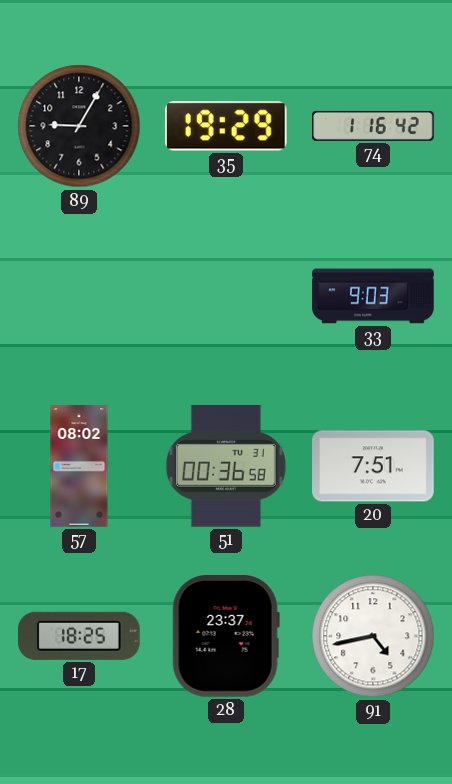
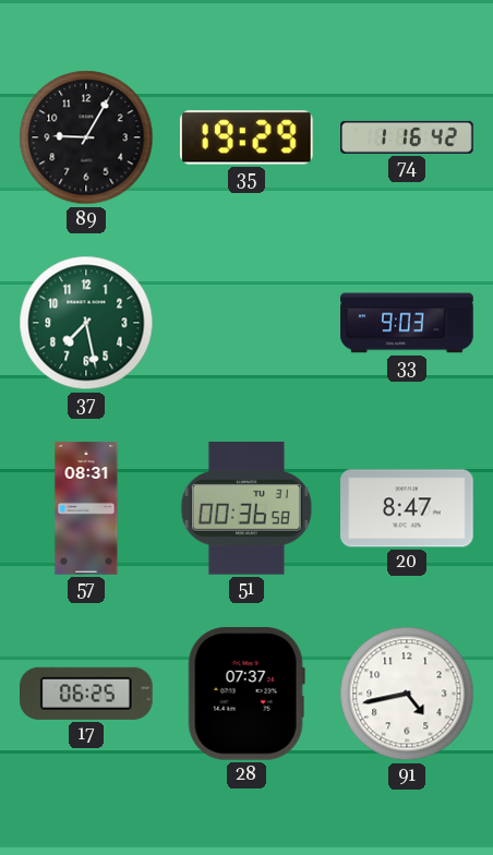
37: none -> 7:28
57: 08:02 -> 08:31
20: 7:51 -> 8:47
17: 18:25 -> 06:25
28: 23:37 -> 07:37
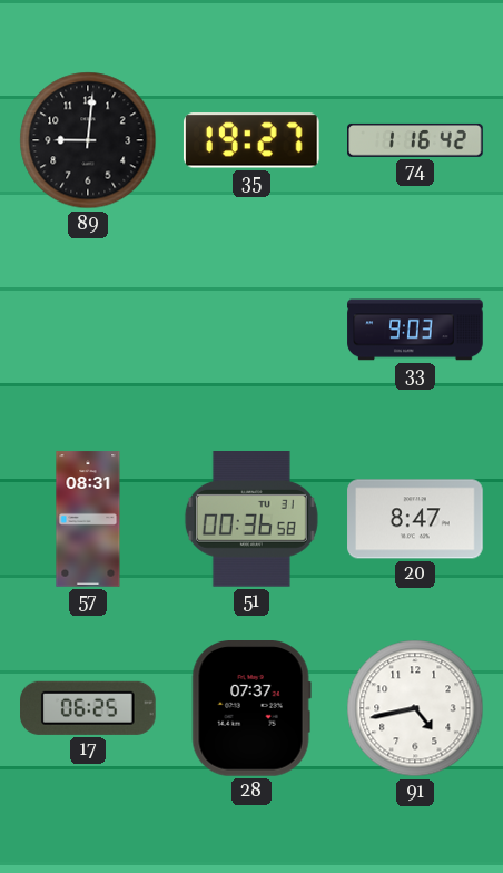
89: 9:05 -> 9:01
35: 19:29 -> 19:27
37: 7:28 -> none
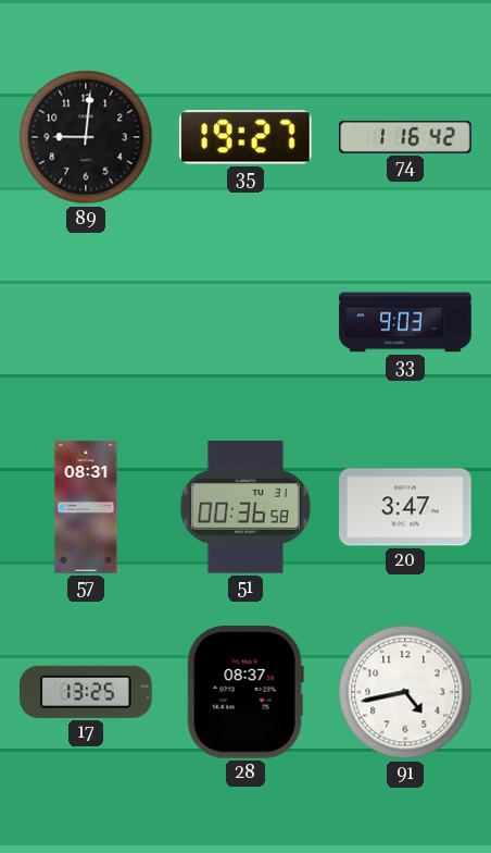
20: 8:47 -> 3:47
17: 06:25 -> 13:25
28: 07:37 -> 08:37
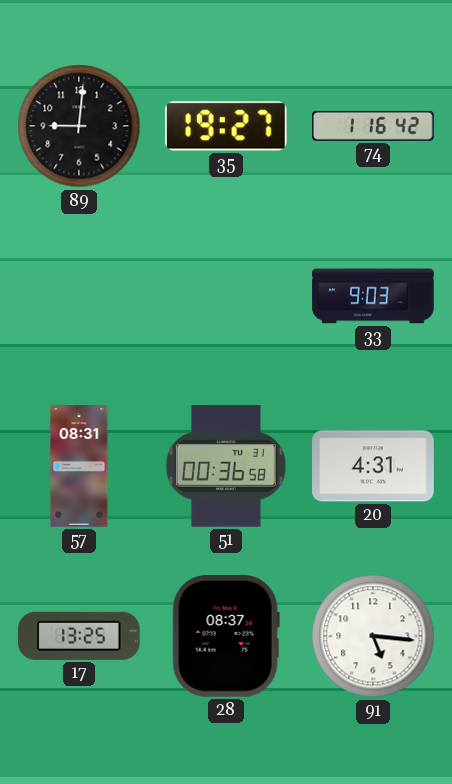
20: 3:47 -> 4:31
91: 4:43 -> 5:16
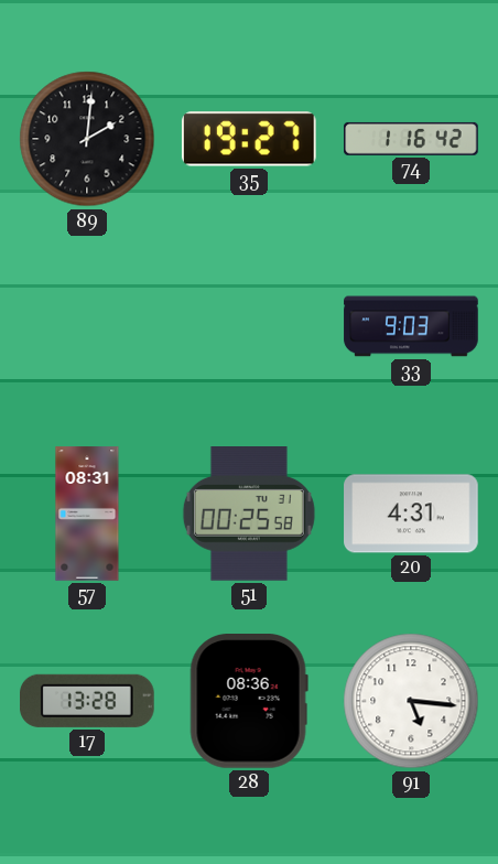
89: 9:01 -> 2:01
51: 00:36 -> 00:25
17: 13:25 -> 13:28
28: 08:37 -> 08:36
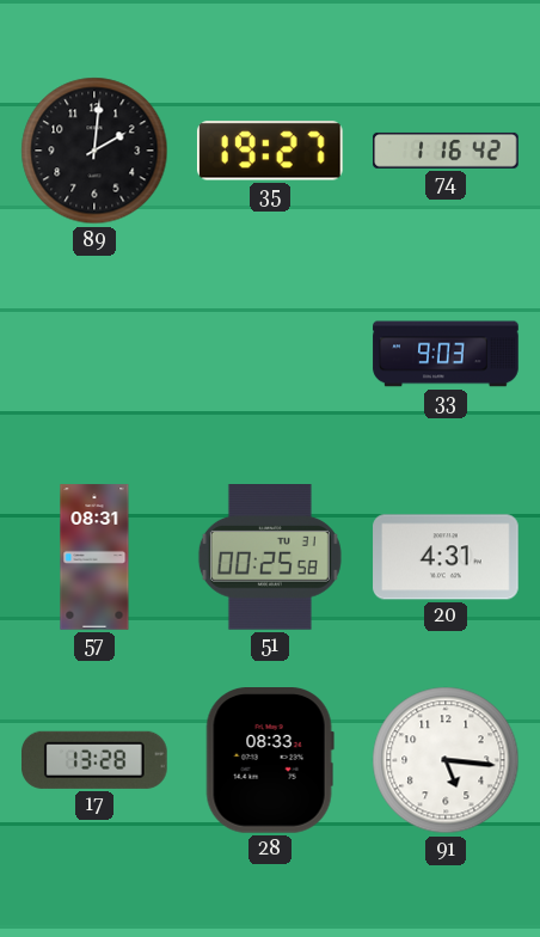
28: 08:36 -> 08:33
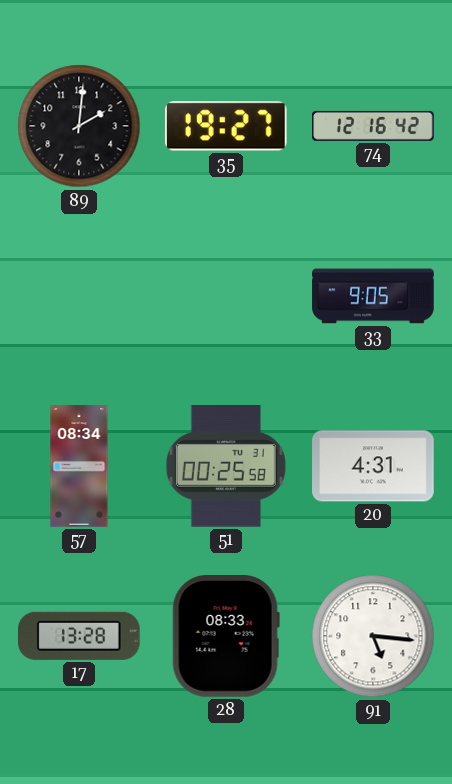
74: 1:16 -> 12:16
33: 9:03 -> 9:05
57: 08:31 -> 08:34
